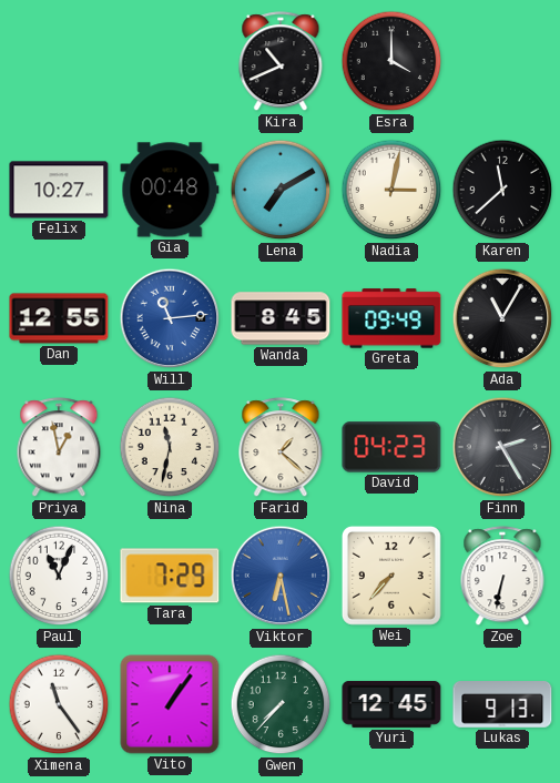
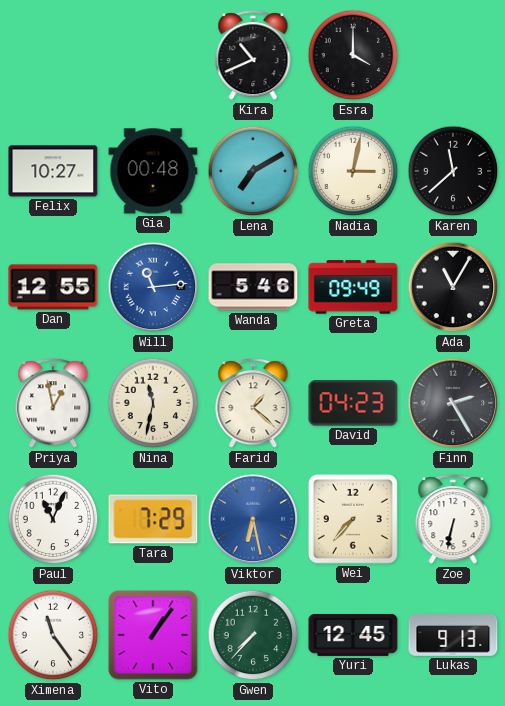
Wanda: 8:45 -> 5:46
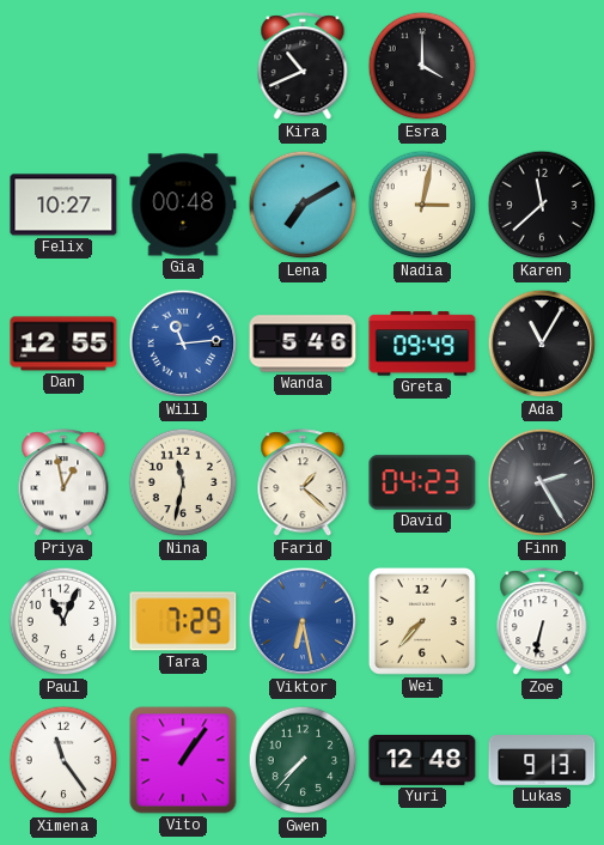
Yuri: 12:45 -> 12:48
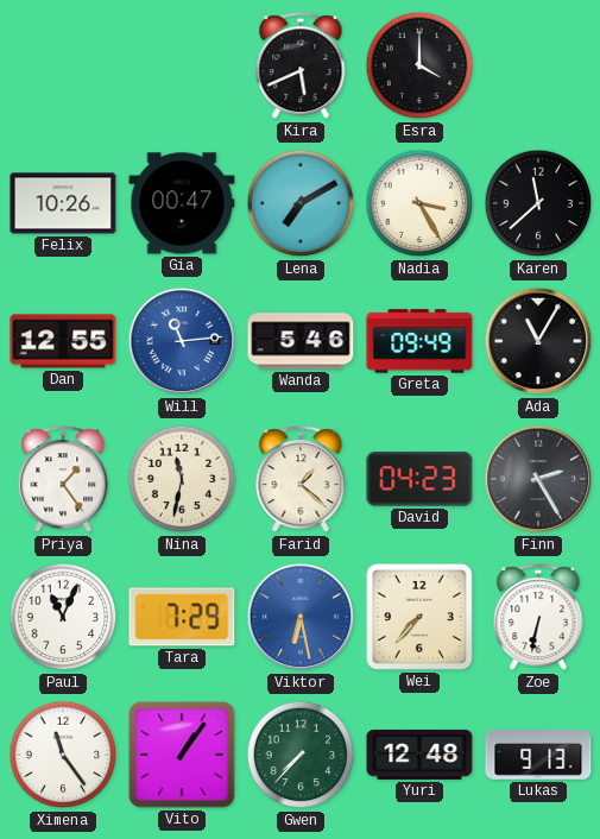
Kira: 10:41 -> 5:41
Felix: 10:27 -> 10:26
Gia: 00:48 -> 00:47
Nadia: 3:02 -> 3:25
Priya: 12:58 -> 1:24
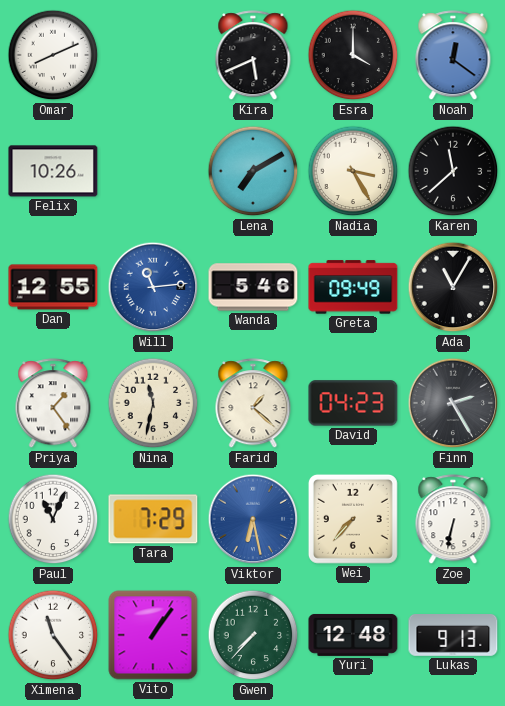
Omar: none -> 8:11
Noah: none -> 12:21
Gia: 00:47 -> none
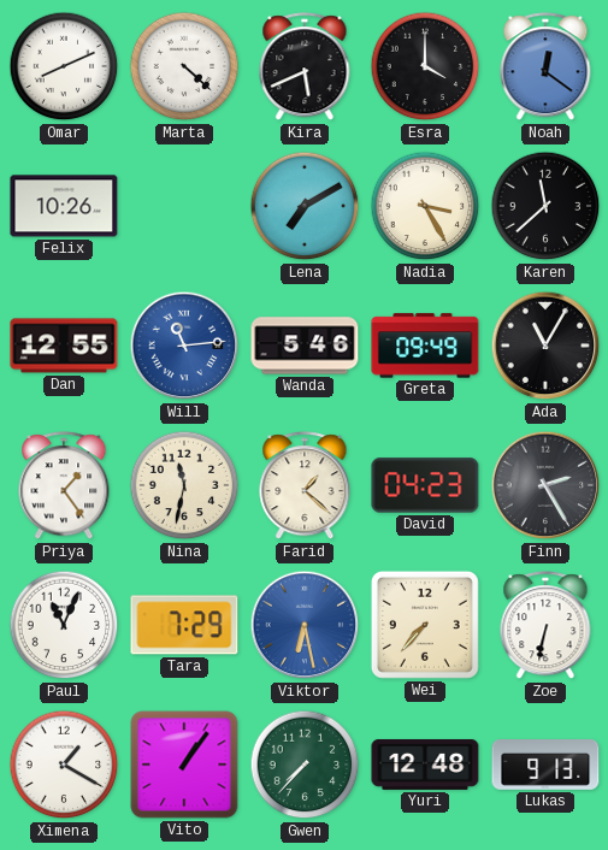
Marta: none -> 4:22
Ximena: 11:24 -> 1:20
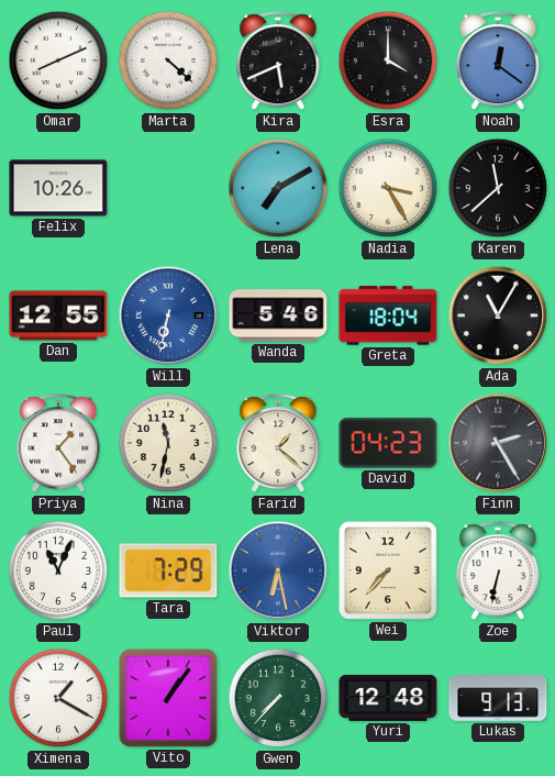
Will: 11:14 -> 6:32
Greta: 09:49 -> 18:04
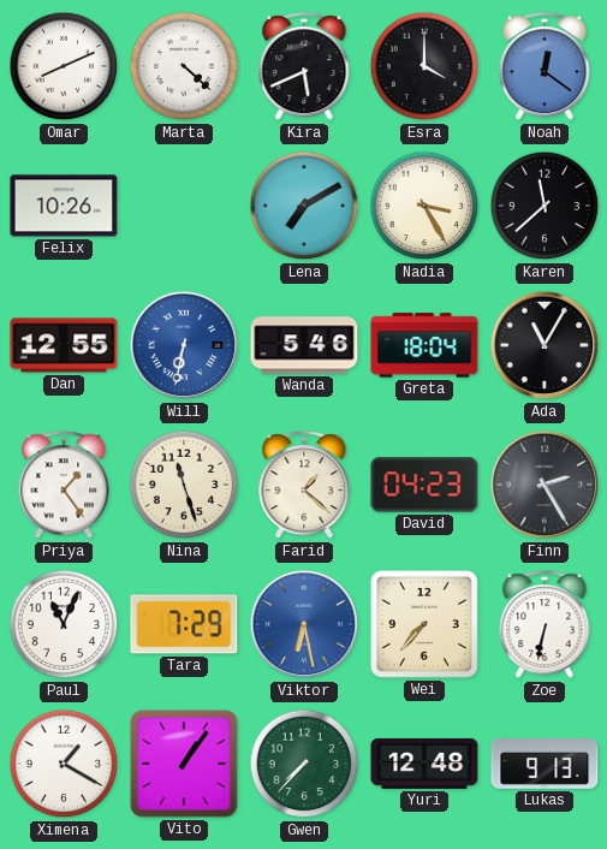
Nina: 11:32 -> 11:27
